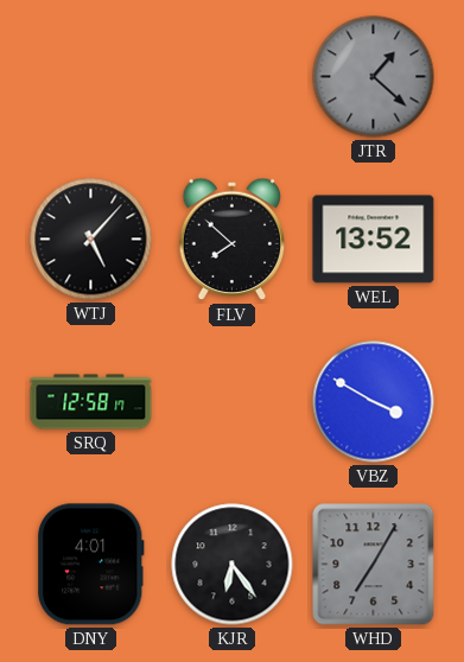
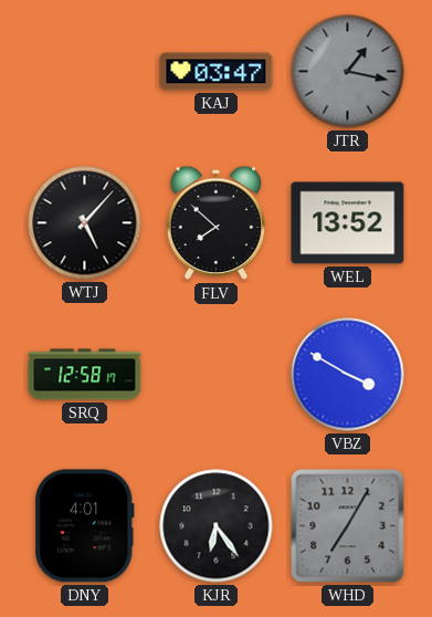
KAJ: none -> 03:47
JTR: 1:22 -> 1:17
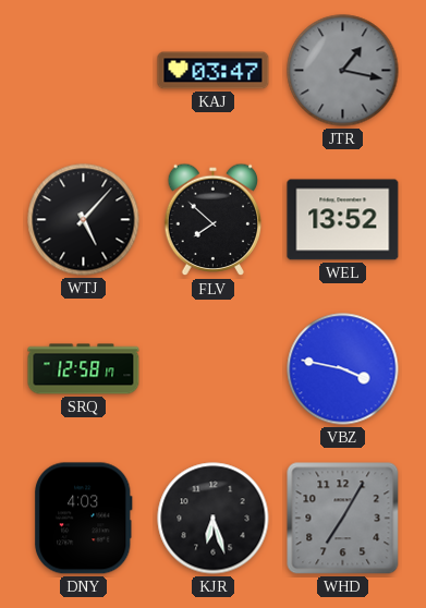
VBZ: 3:50 -> 3:47
DNY: 4:01 -> 4:03
KJR: 6:24 -> 6:27
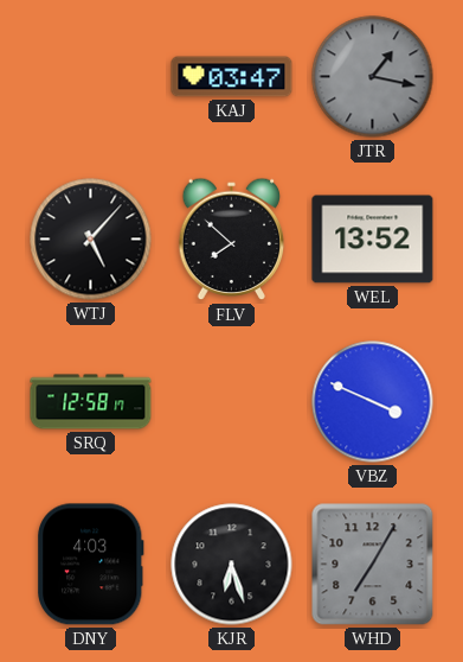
VBZ: 3:47 -> 3:49
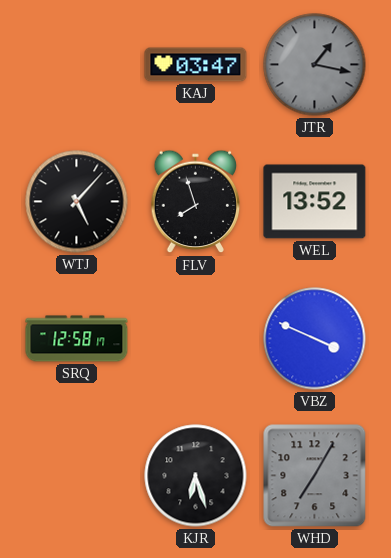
FLV: 7:52 -> 7:57
DNY: 4:03 -> none
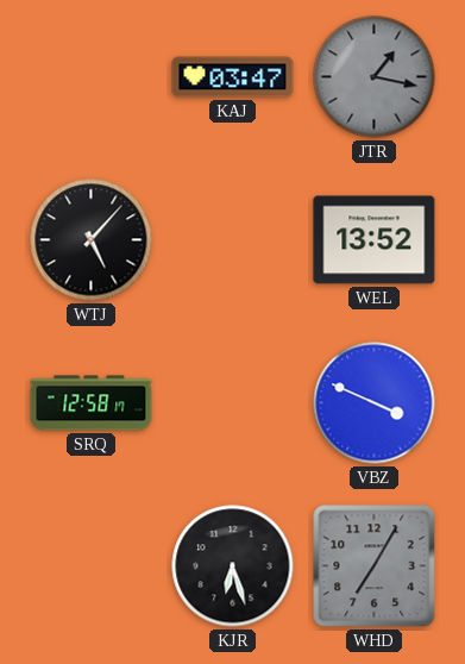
FLV: 7:57 -> none
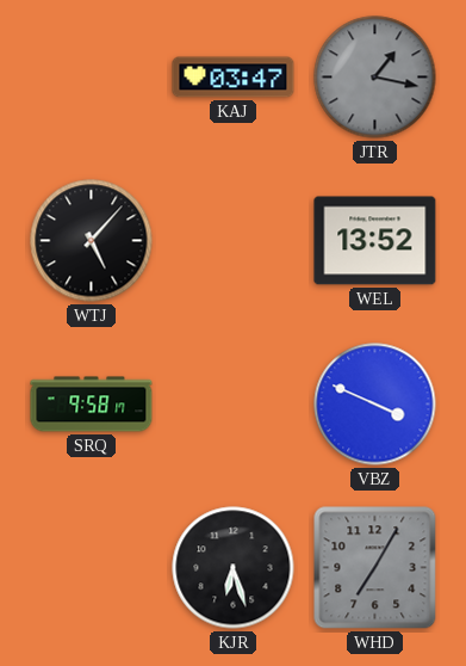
SRQ: 12:58 -> 9:58
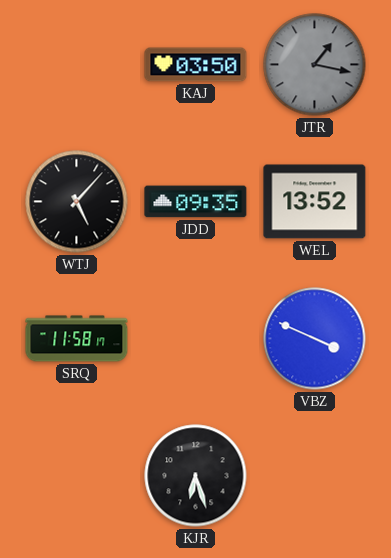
KAJ: 03:47 -> 03:50
JDD: none -> 09:35
SRQ: 9:58 -> 11:58
WHD: 7:05 -> none
